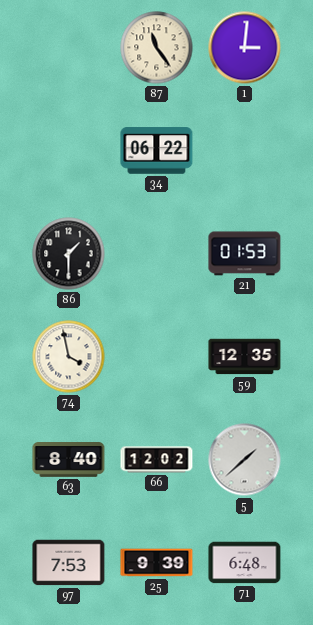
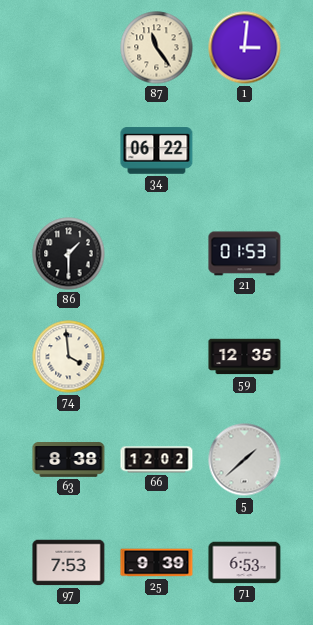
74: 3:58 -> 3:59
63: 8:40 -> 8:38
71: 6:48 -> 6:53
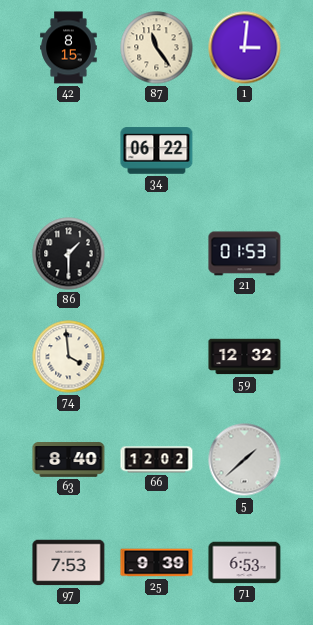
42: none -> 8:15
59: 12:35 -> 12:32
63: 8:38 -> 8:40
